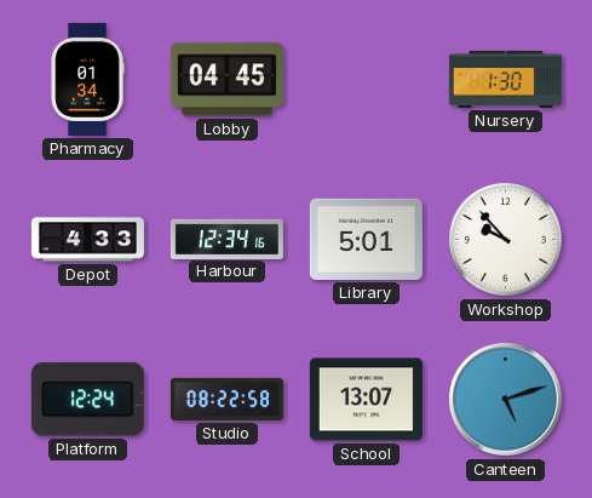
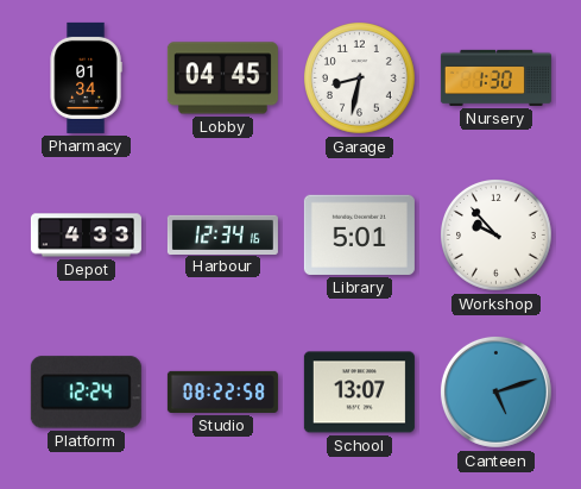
Garage: none -> 8:32
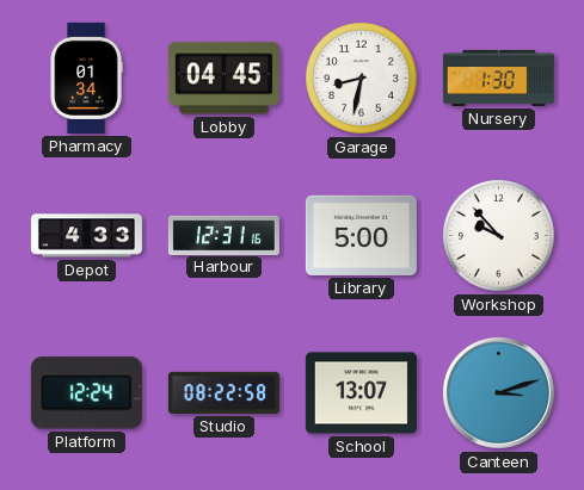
Harbour: 12:34 -> 12:31
Library: 5:01 -> 5:00
Canteen: 5:12 -> 3:12
